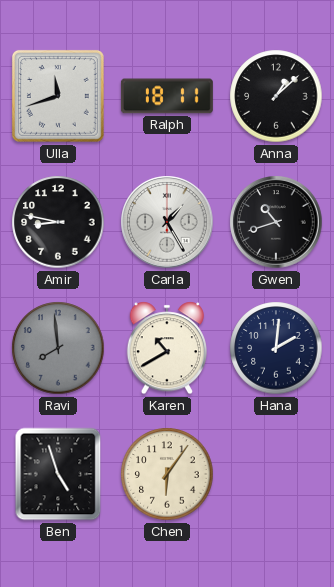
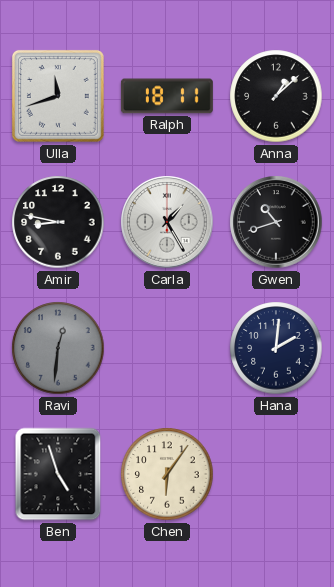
Ravi: 7:59 -> 12:31
Karen: 10:40 -> none
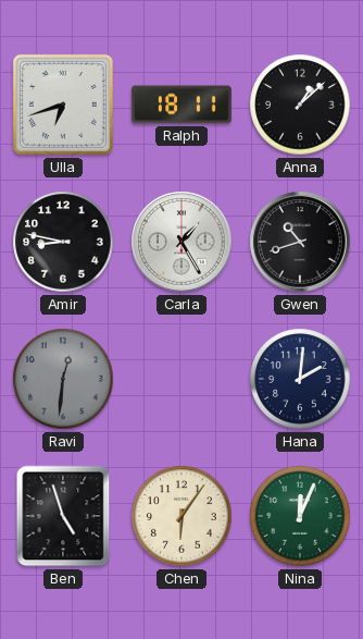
Ulla: 11:42 -> 6:42
Nina: none -> 12:04
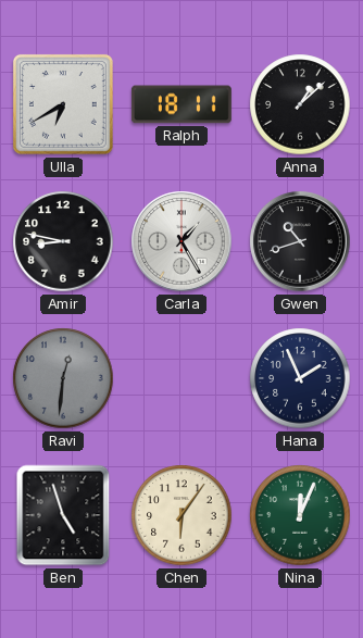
Ulla: 6:42 -> 6:40
Hana: 2:01 -> 1:56
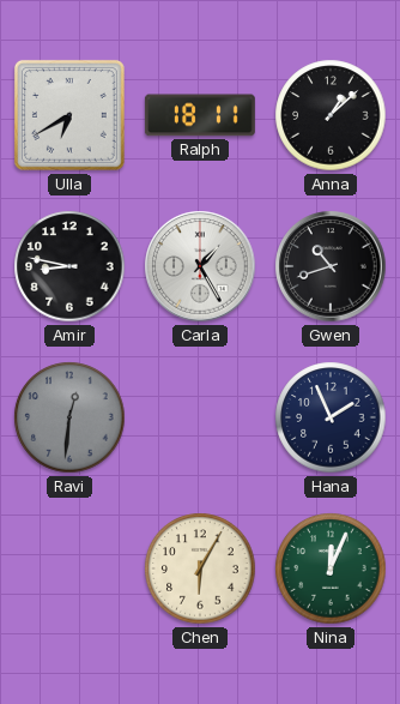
Ben: 4:57 -> none
Chen: 6:06 -> 6:05
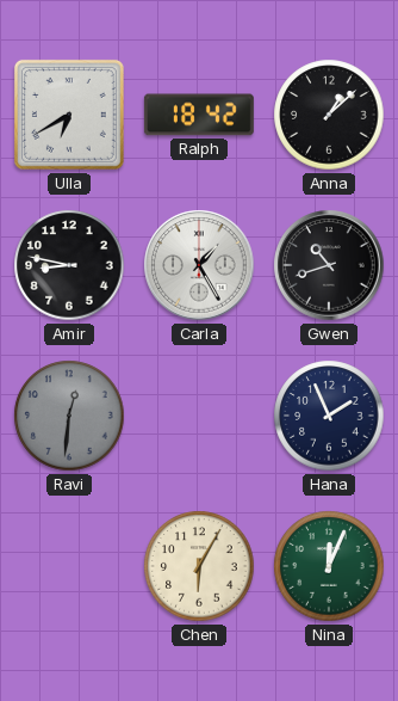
Ralph: 18:11 -> 18:42
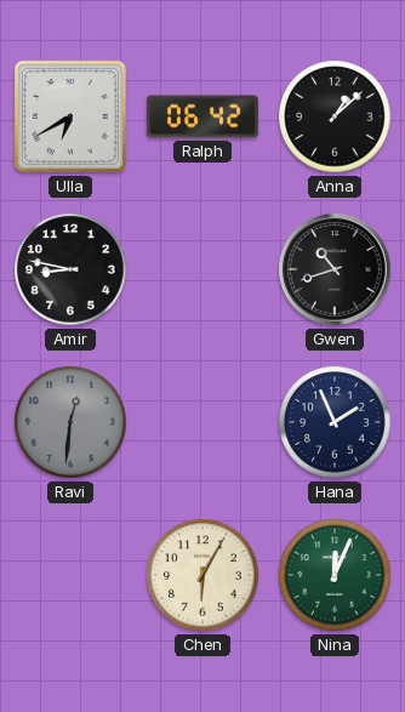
Ralph: 18:42 -> 06:42
Carla: 1:25 -> none
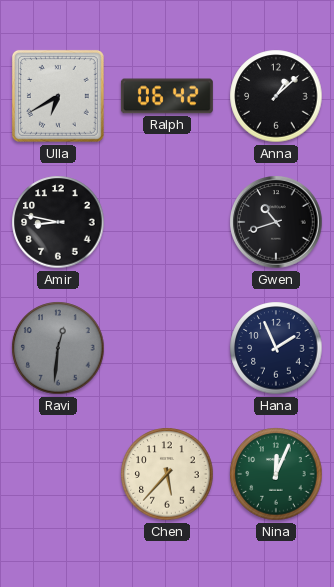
Chen: 6:05 -> 5:37
